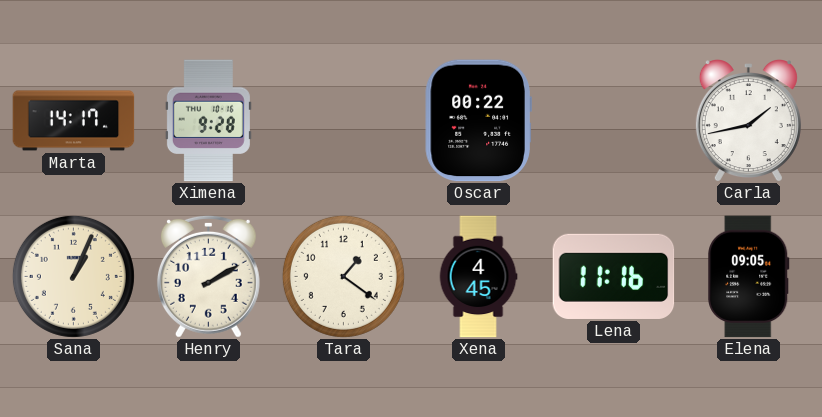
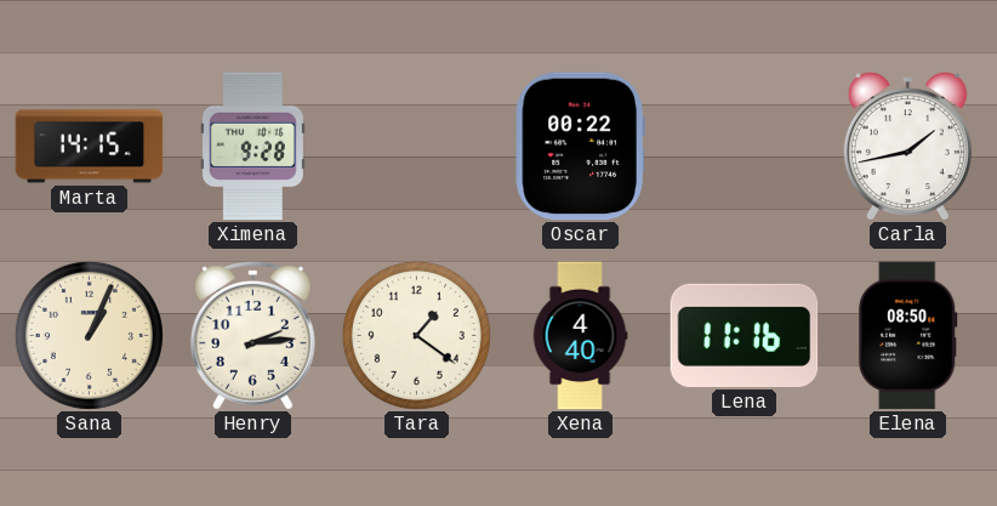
Marta: 14:17 -> 14:15
Henry: 2:10 -> 2:14
Xena: 4:45 -> 4:40
Elena: 09:05 -> 08:50
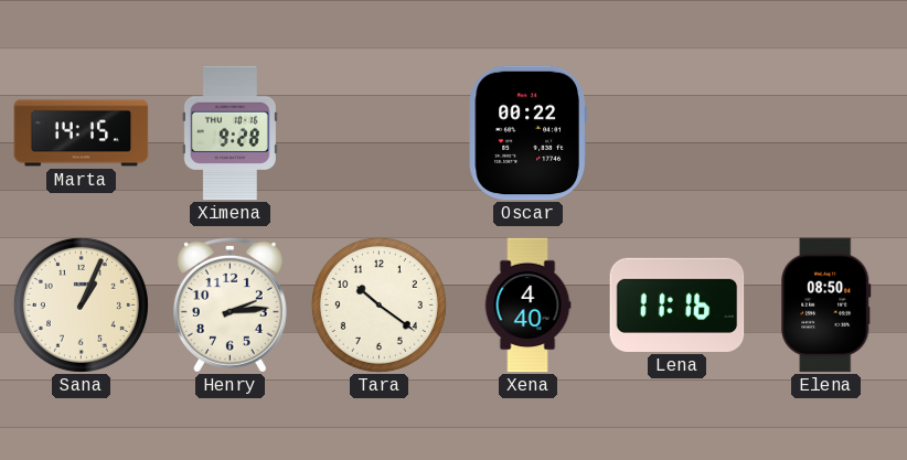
Carla: 1:43 -> none
Tara: 1:21 -> 10:21
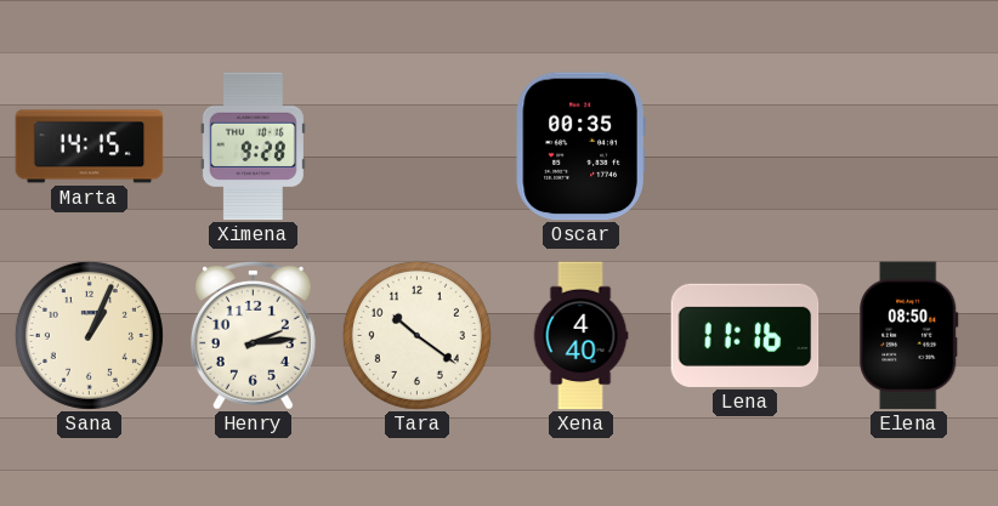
Oscar: 00:22 -> 00:35
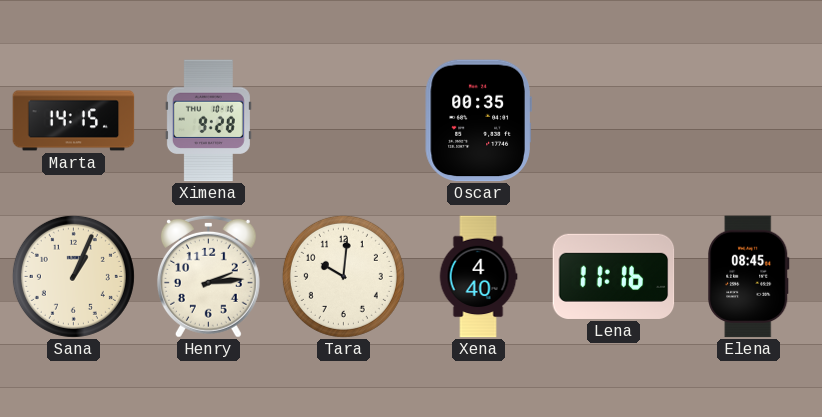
Tara: 10:21 -> 10:01
Elena: 08:50 -> 08:45
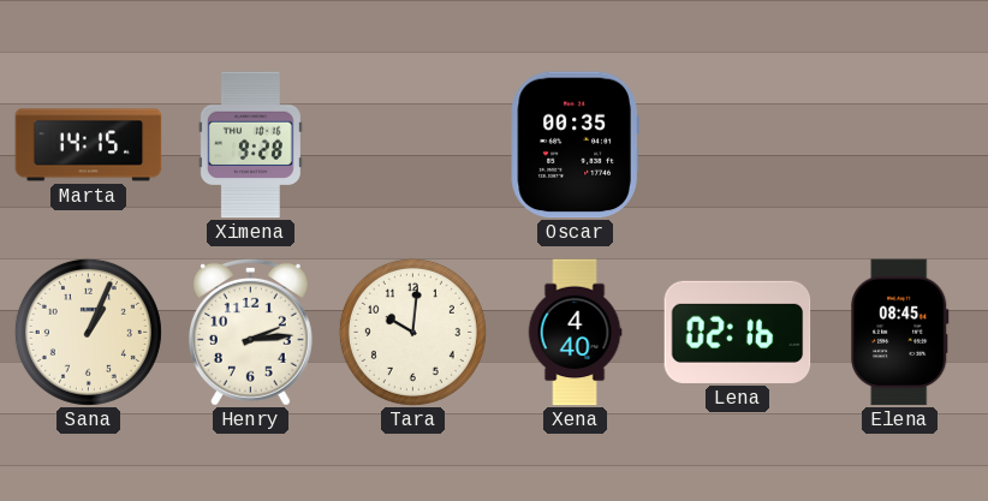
Lena: 11:16 -> 02:16
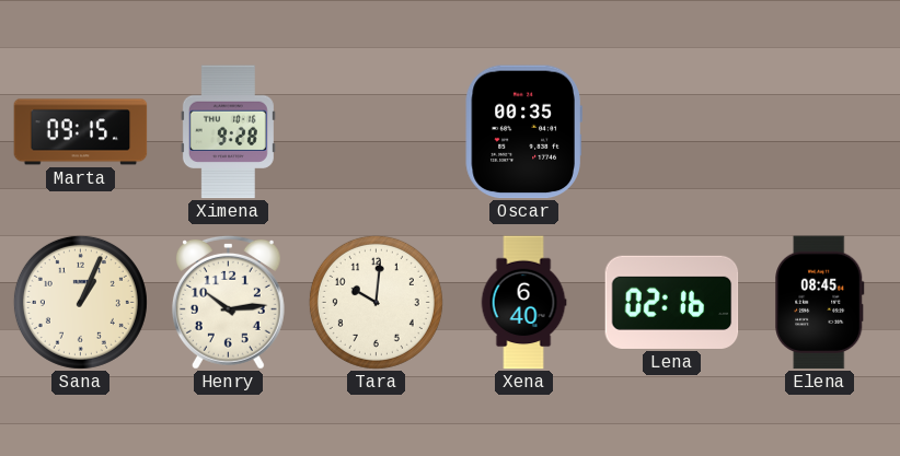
Marta: 14:15 -> 09:15
Henry: 2:14 -> 10:14
Xena: 4:40 -> 6:40
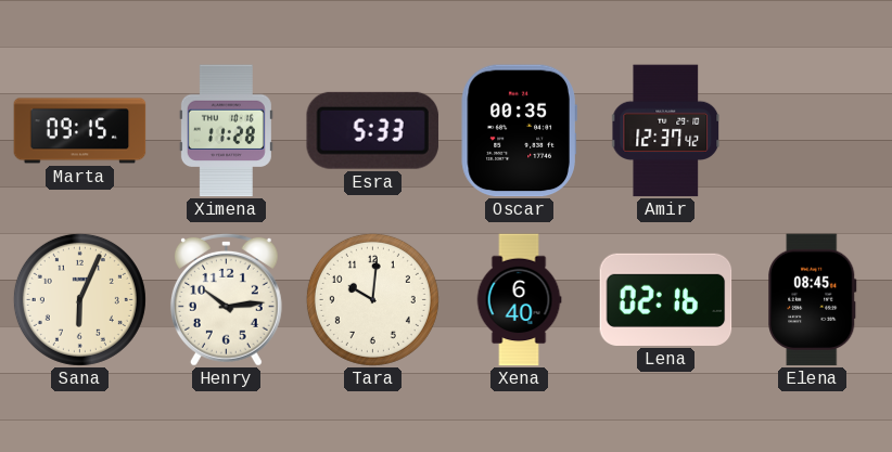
Ximena: 9:28 -> 11:28
Esra: none -> 5:33
Amir: none -> 12:37
Sana: 1:04 -> 6:04
